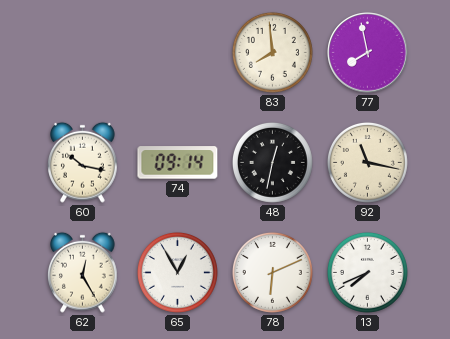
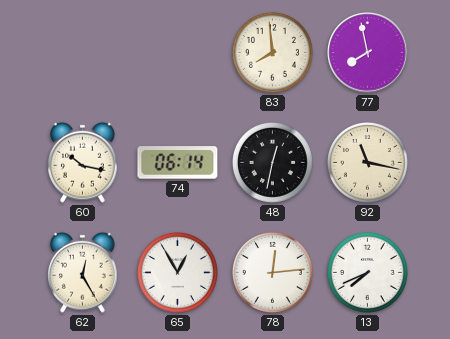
74: 09:14 -> 06:14
78: 6:11 -> 12:14
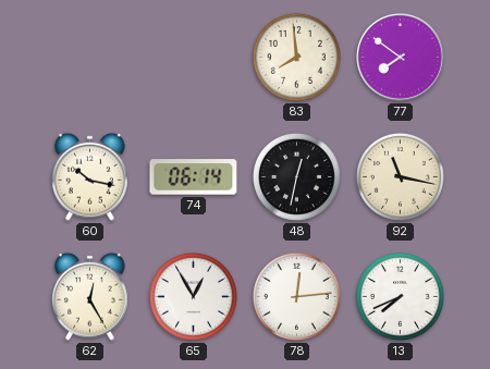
77: 7:58 -> 7:51
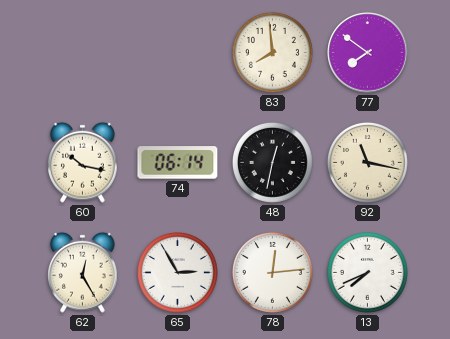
65: 12:55 -> 2:55
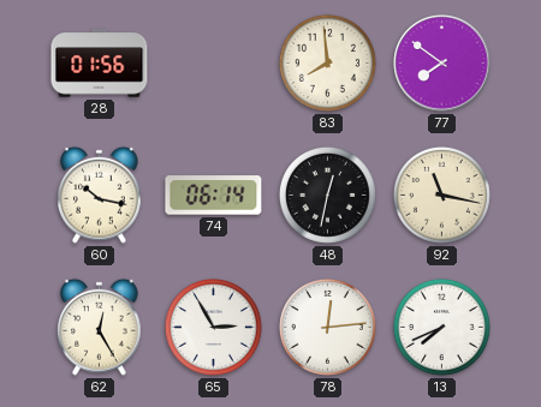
28: none -> 01:56
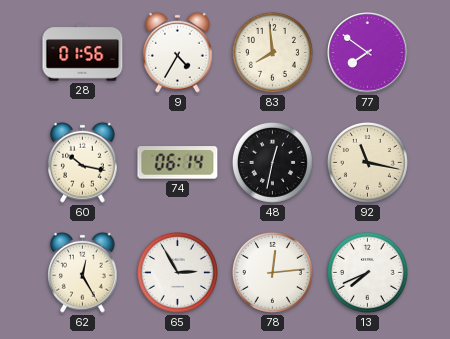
9: none -> 4:35
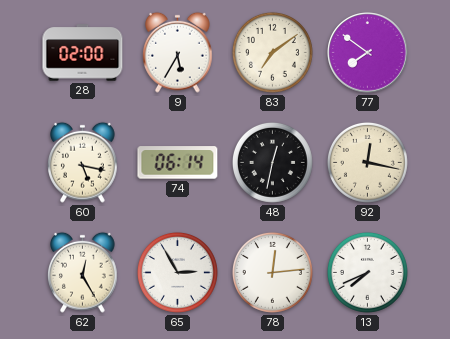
28: 01:56 -> 02:00
9: 4:35 -> 5:35
83: 7:59 -> 7:09
60: 10:17 -> 5:17
92: 11:17 -> 12:17
